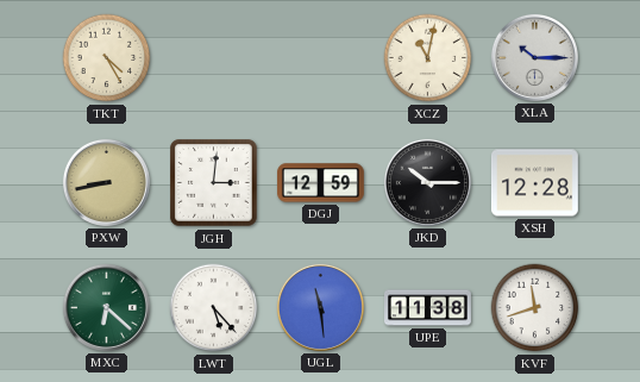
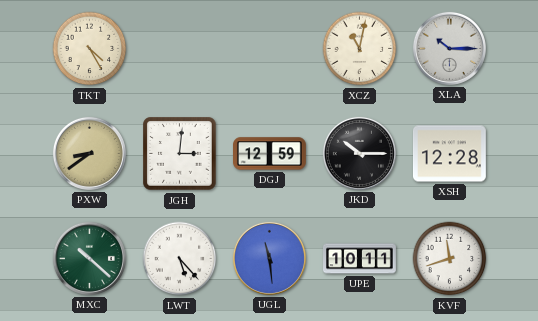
PXW: 8:43 -> 8:39
MXC: 6:22 -> 10:22
UPE: 11:38 -> 10:11
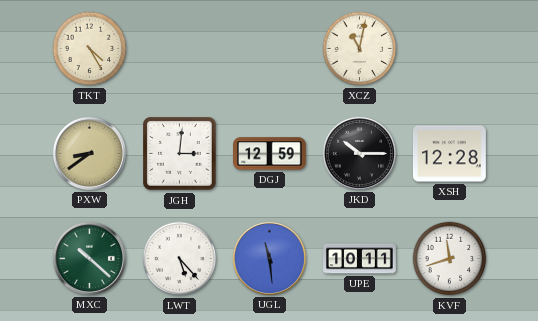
XLA: 10:15 -> none
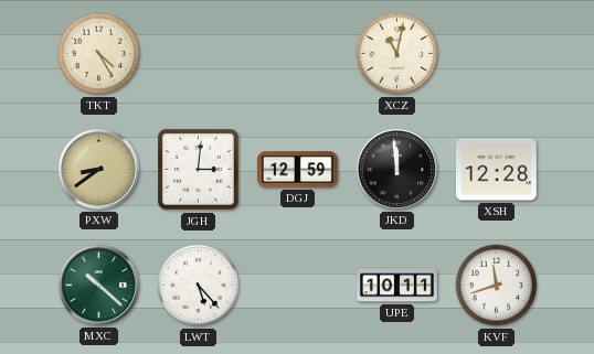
JKD: 10:15 -> 11:59
UGL: 11:29 -> none
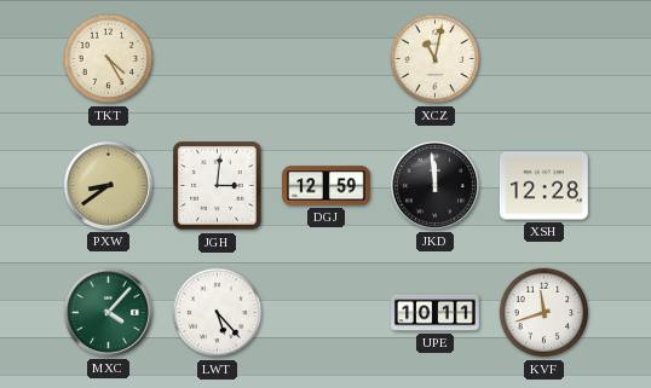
MXC: 10:22 -> 4:07
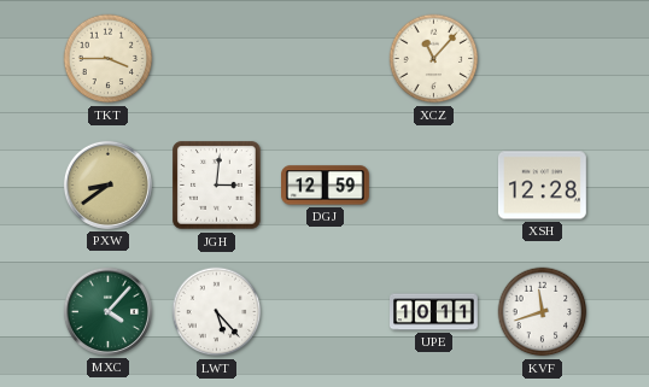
TKT: 4:25 -> 3:45
XCZ: 11:02 -> 11:07
JKD: 11:59 -> none
